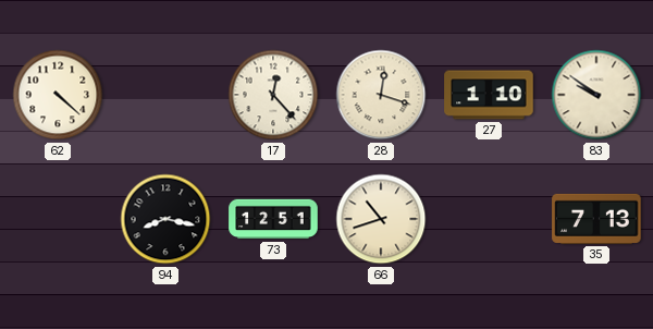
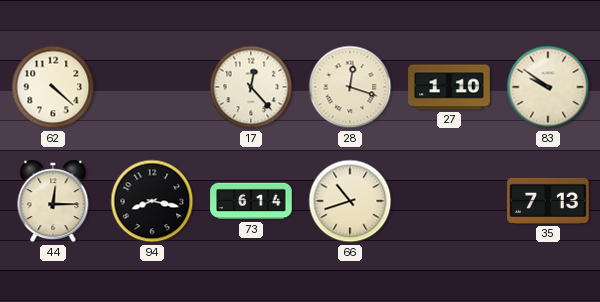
44: none -> 12:15
73: 12:51 -> 6:14
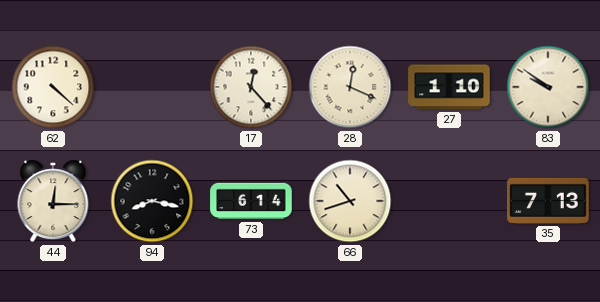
28: 12:18 -> 12:19
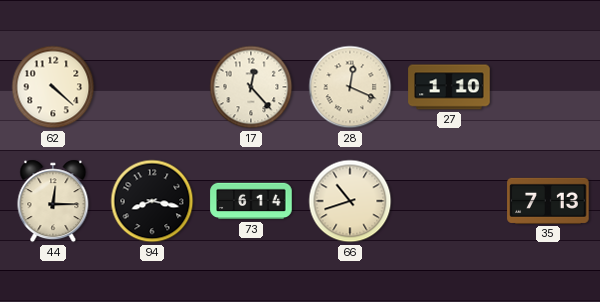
83: 9:51 -> none
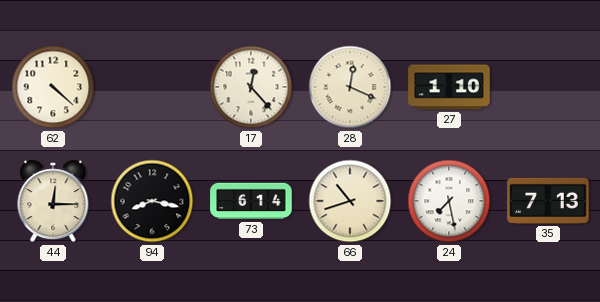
24: none -> 7:28
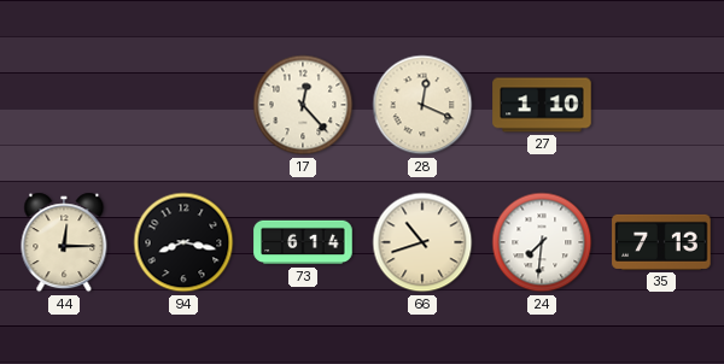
62: 4:22 -> none
24: 7:28 -> 7:31
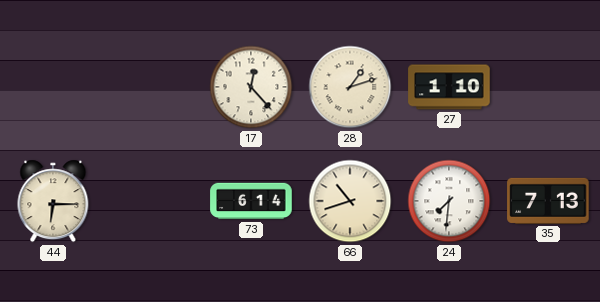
28: 12:19 -> 1:12
44: 12:15 -> 6:15
94: 8:17 -> none
